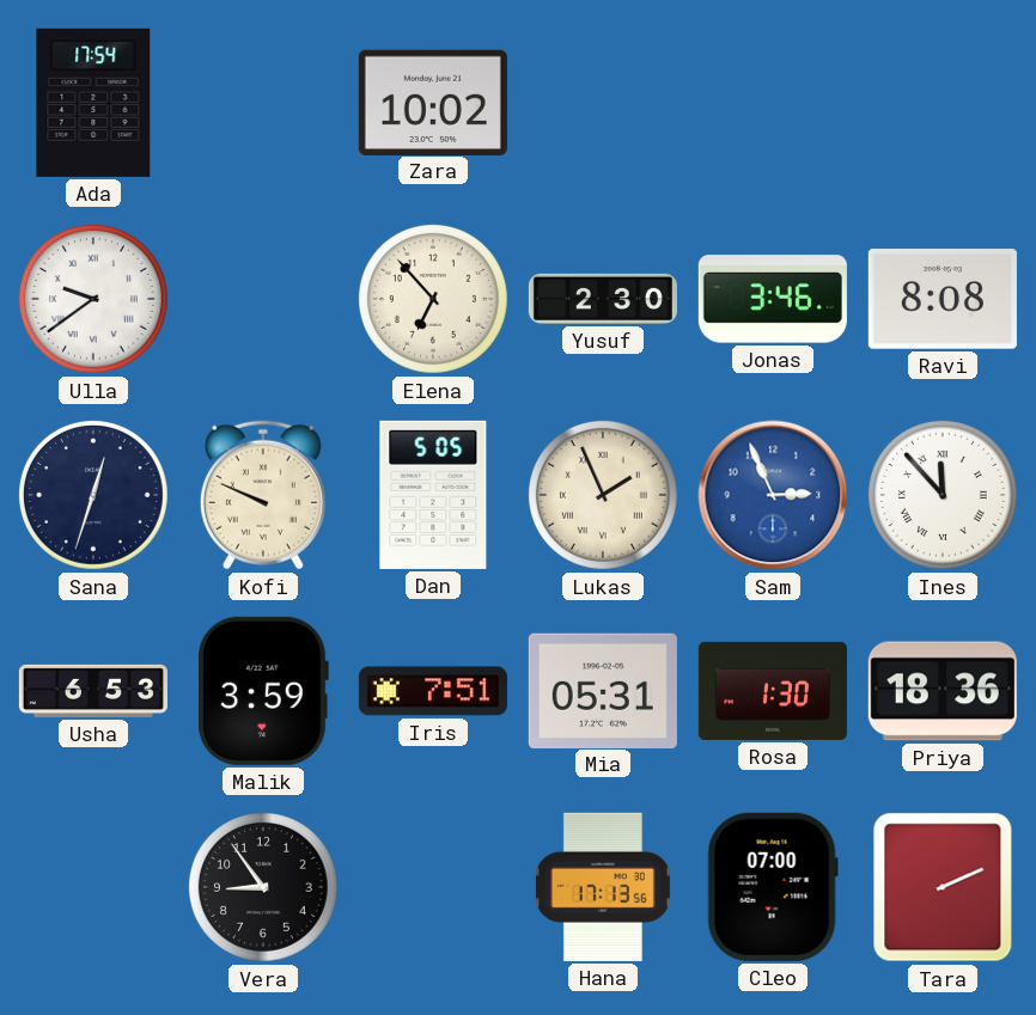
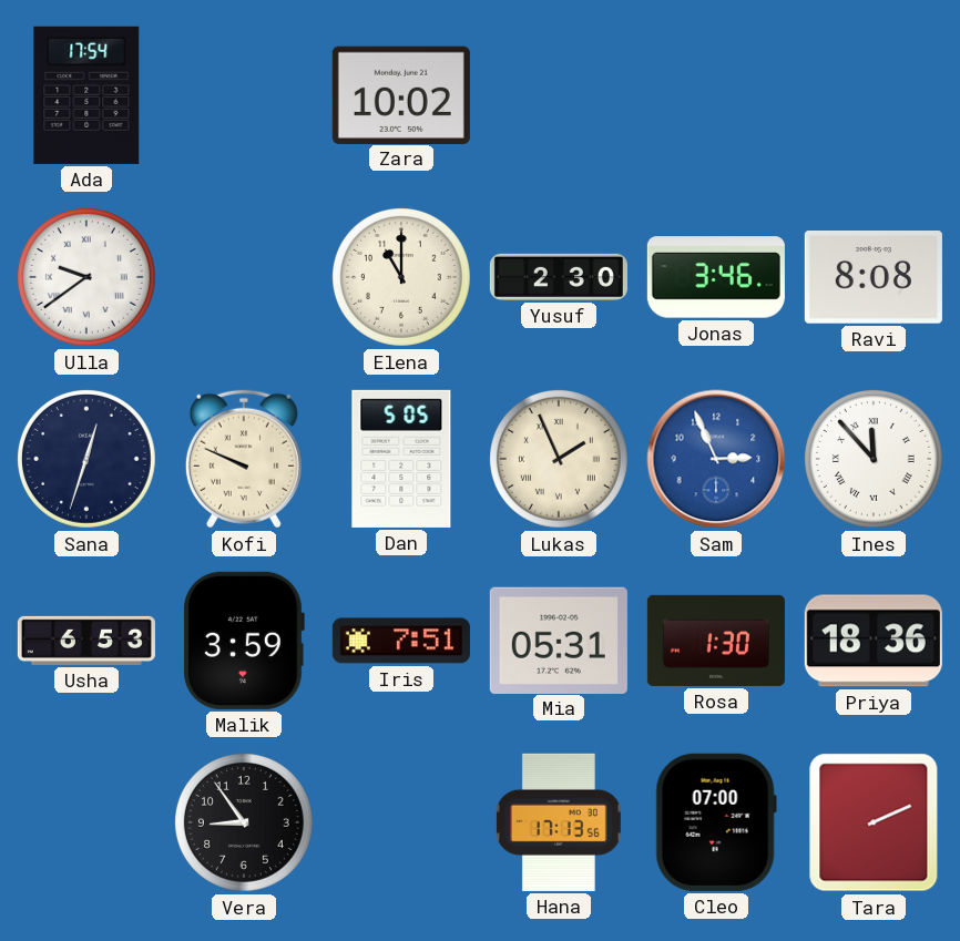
Elena: 6:53 -> 11:00
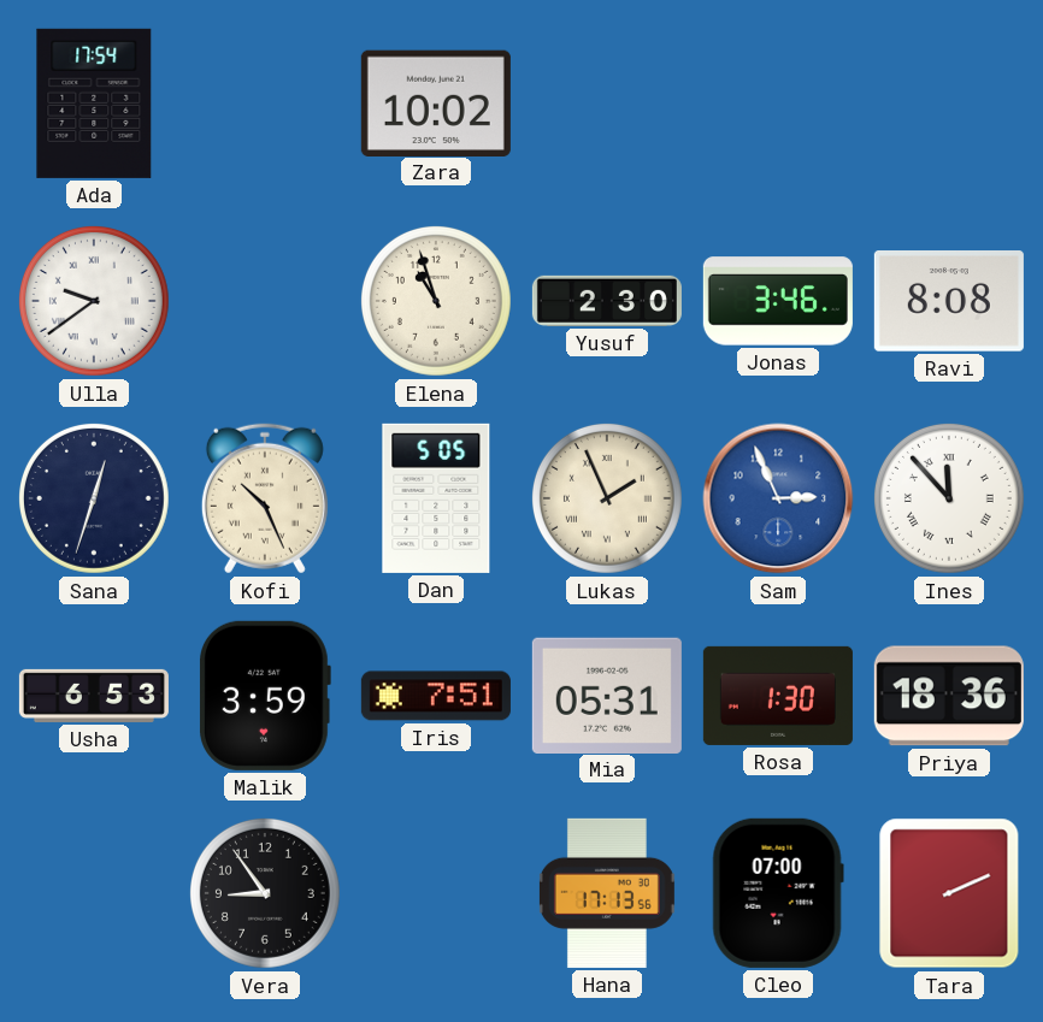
Elena: 11:00 -> 10:57
Kofi: 9:49 -> 10:26
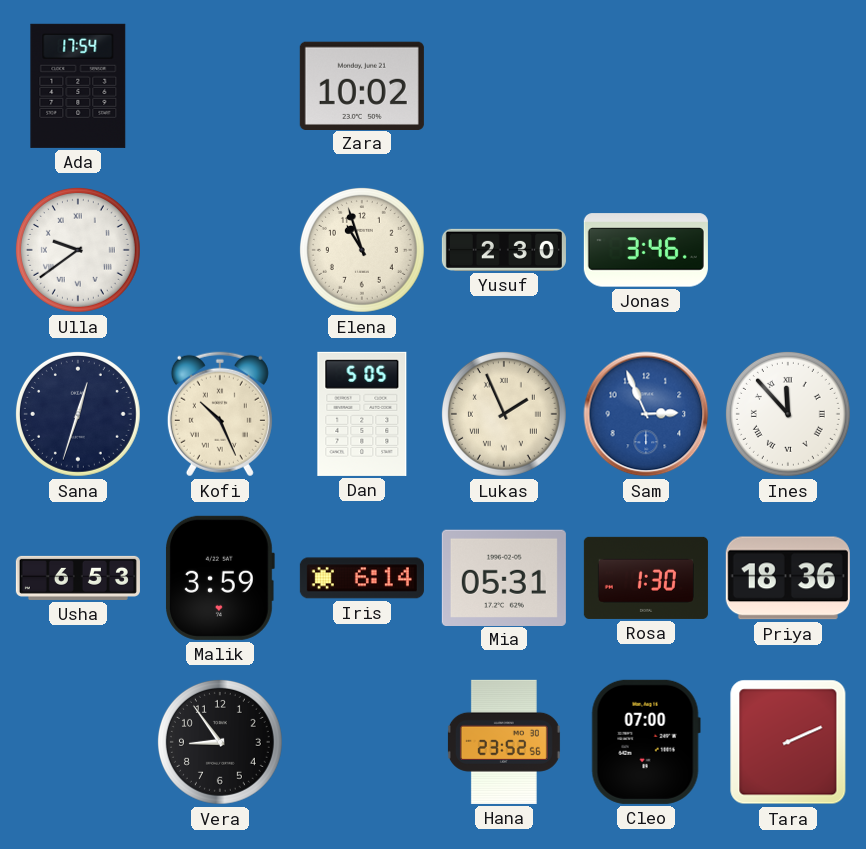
Ravi: 8:08 -> none
Iris: 7:51 -> 6:14
Hana: 17:13 -> 23:52
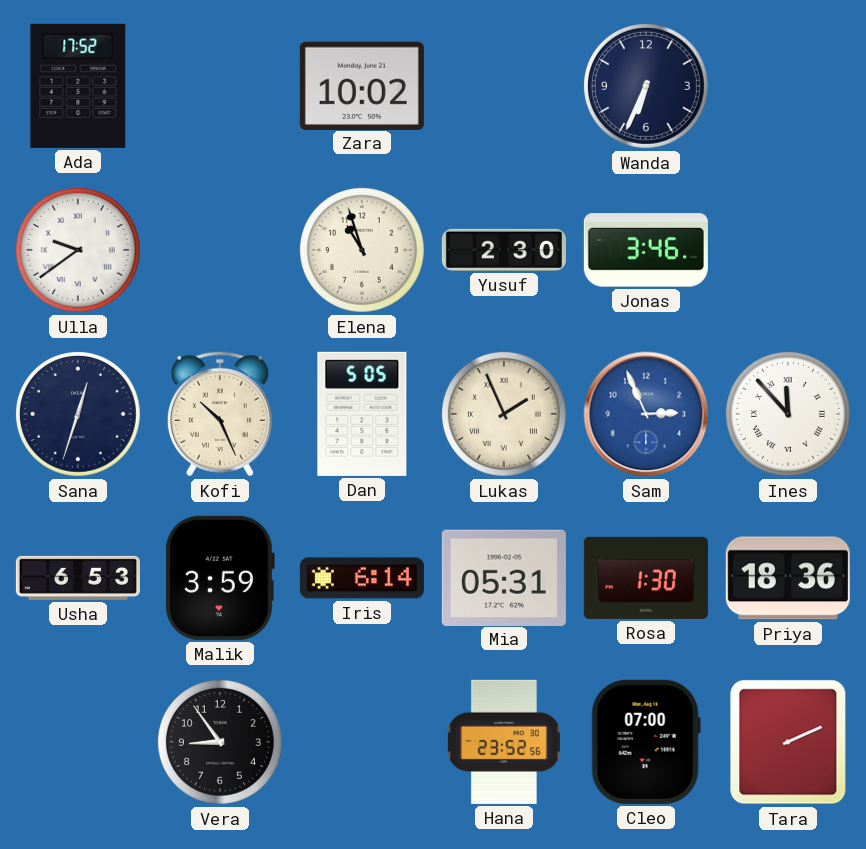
Ada: 17:54 -> 17:52
Wanda: none -> 6:34
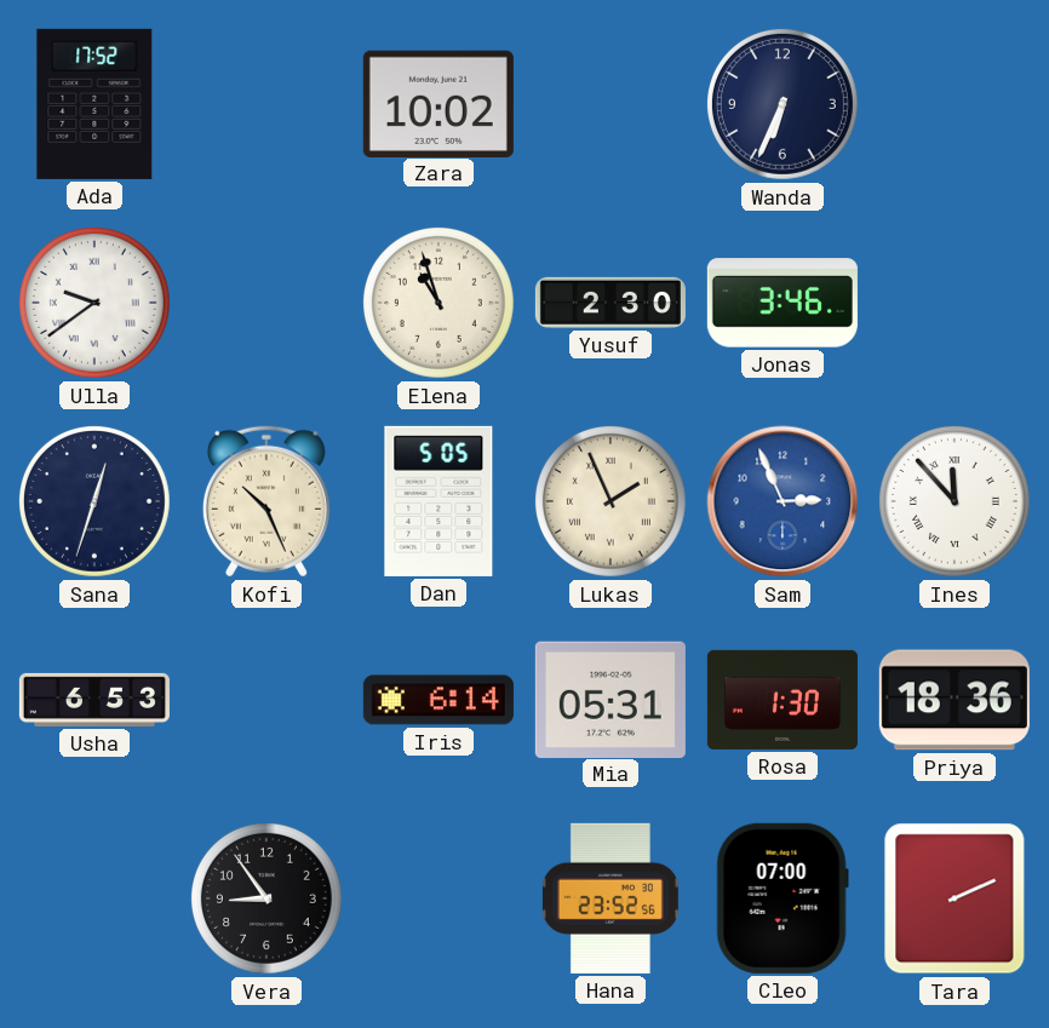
Malik: 3:59 -> none
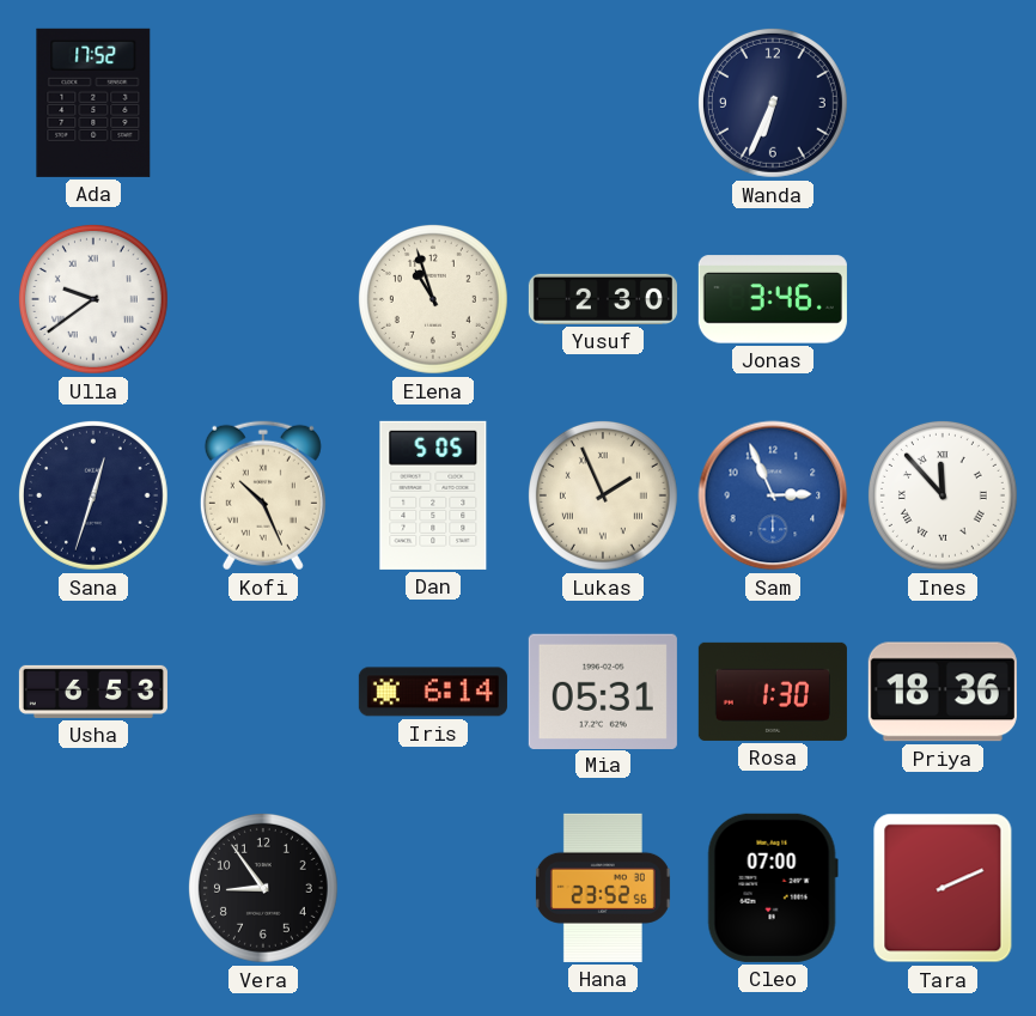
Zara: 10:02 -> none
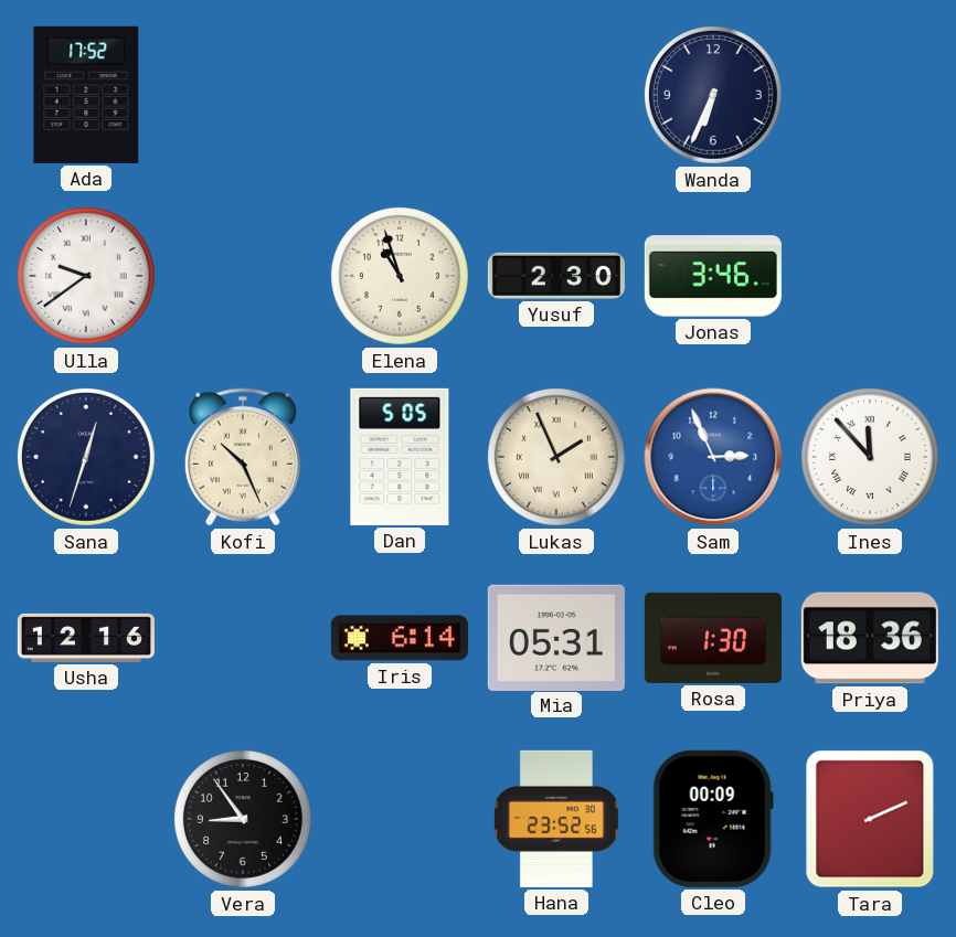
Usha: 6:53 -> 12:16
Cleo: 07:00 -> 00:09
